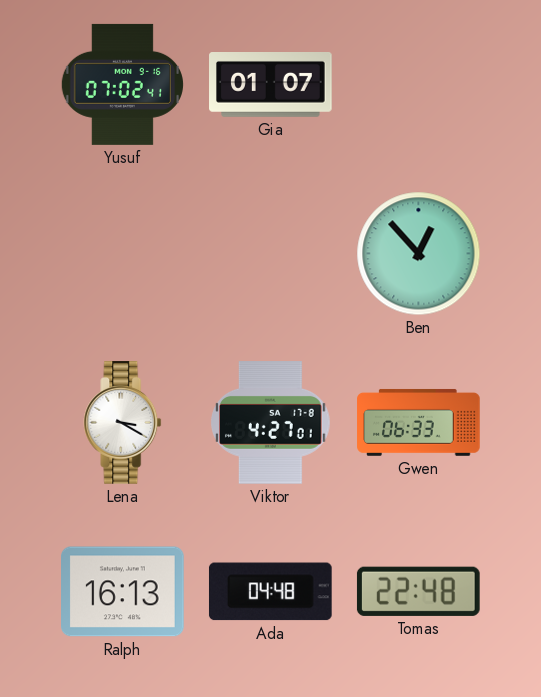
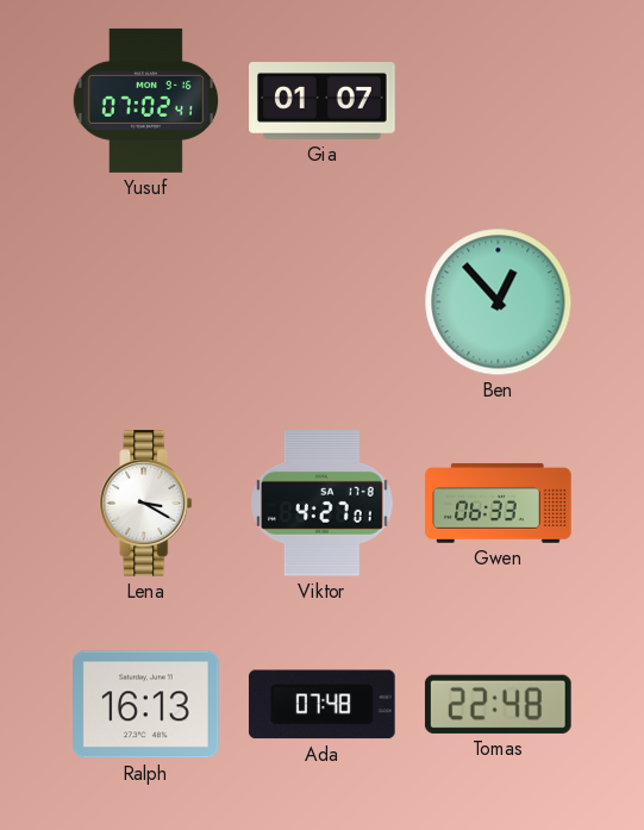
Ada: 04:48 -> 07:48
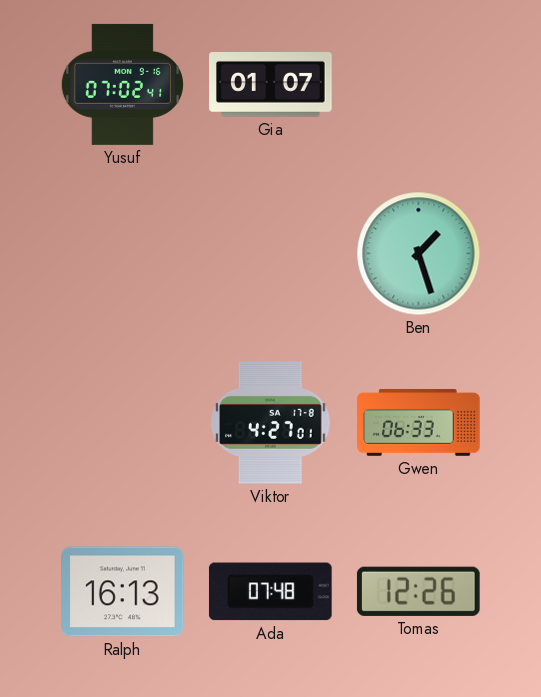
Ben: 12:53 -> 1:27
Lena: 3:20 -> none
Tomas: 22:48 -> 12:26
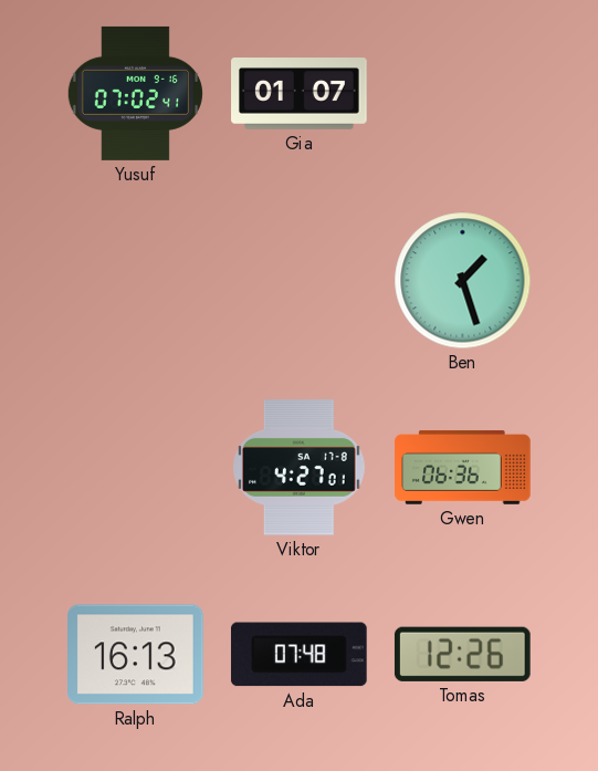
Gwen: 06:33 -> 06:36
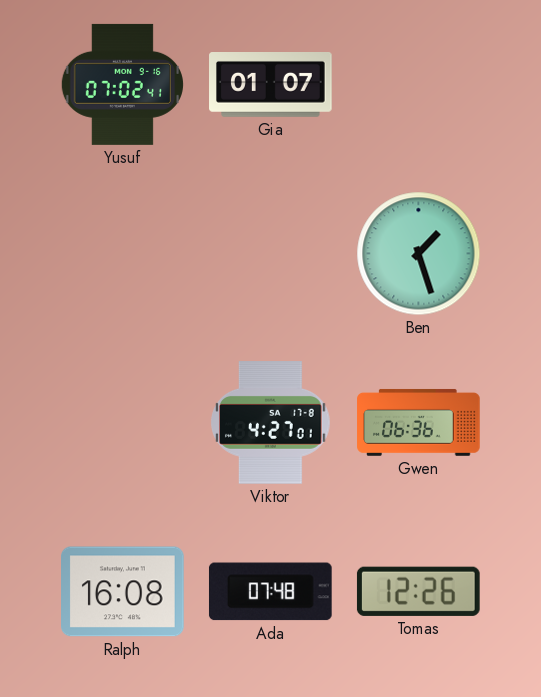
Ralph: 16:13 -> 16:08
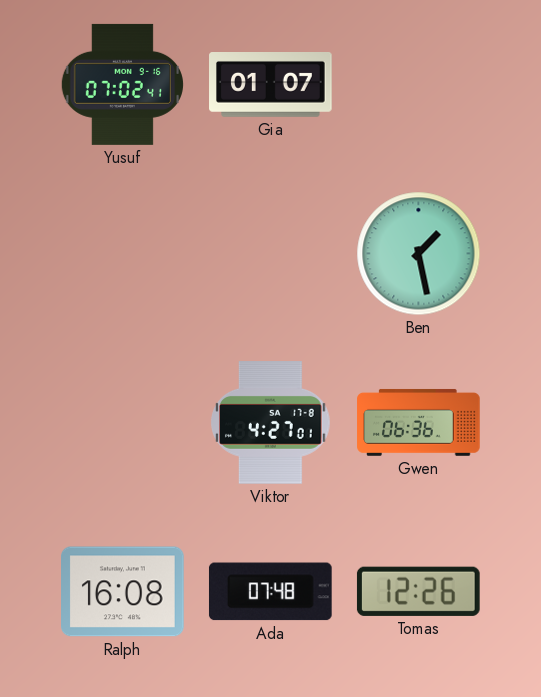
Ben: 1:27 -> 1:28
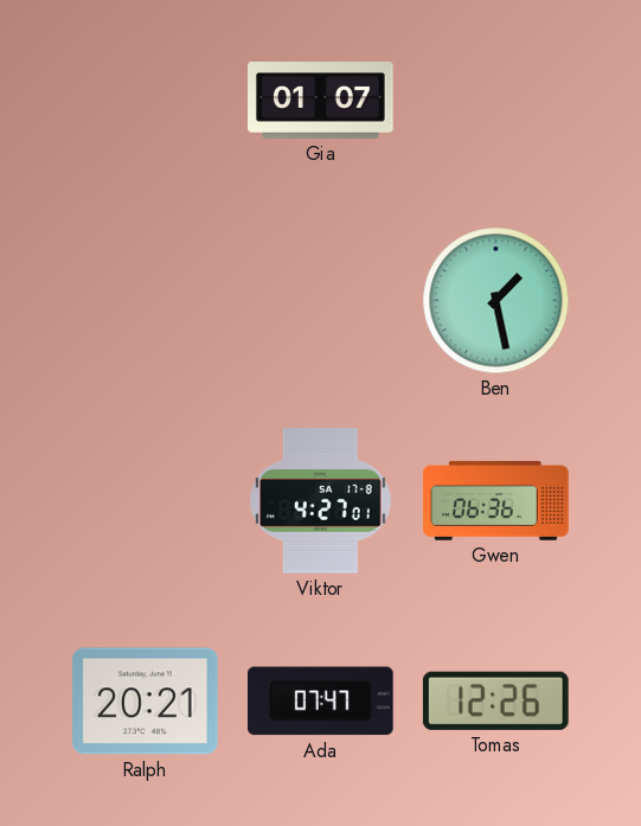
Yusuf: 07:02 -> none
Ralph: 16:08 -> 20:21
Ada: 07:48 -> 07:47
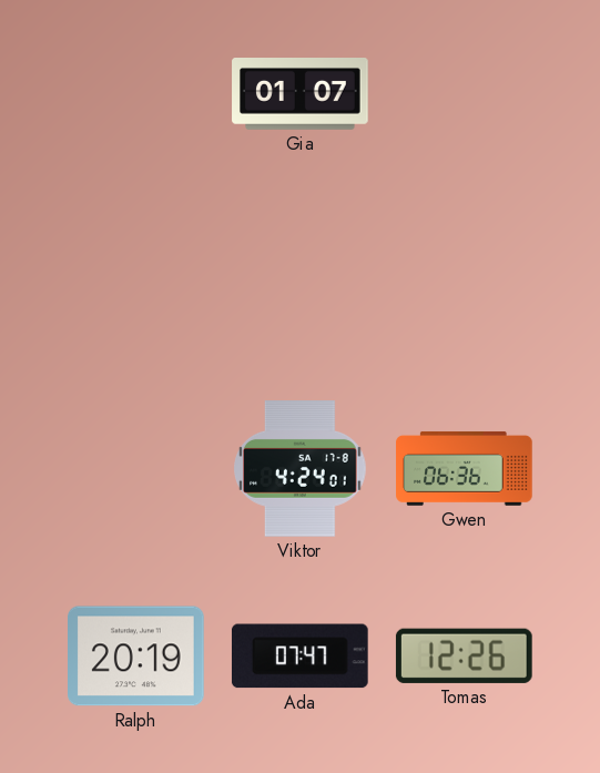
Ben: 1:28 -> none
Viktor: 4:27 -> 4:24
Ralph: 20:21 -> 20:19
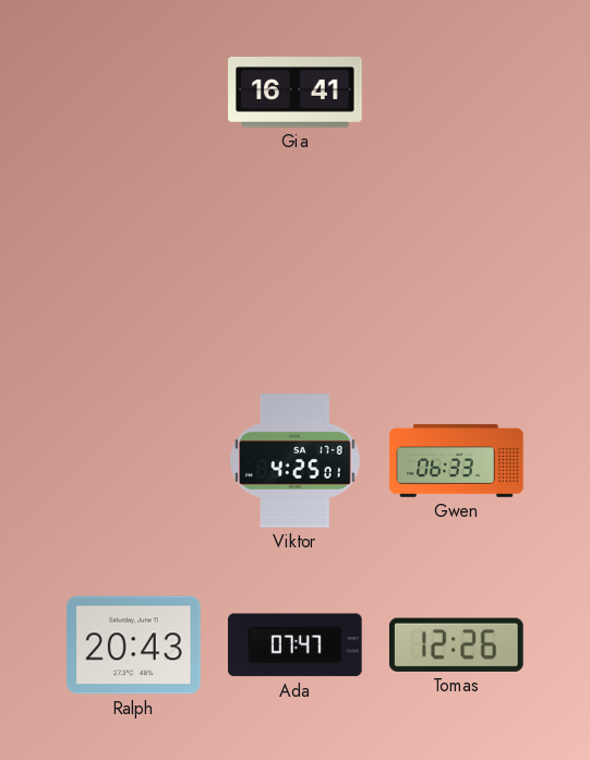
Gia: 01:07 -> 16:41
Viktor: 4:24 -> 4:25
Gwen: 06:36 -> 06:33
Ralph: 20:19 -> 20:43
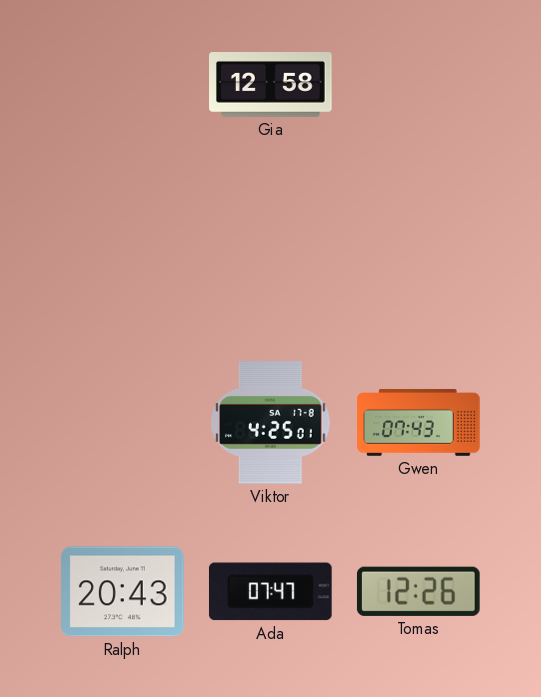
Gia: 16:41 -> 12:58
Gwen: 06:33 -> 07:43
